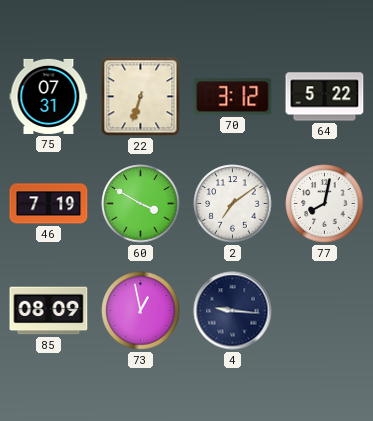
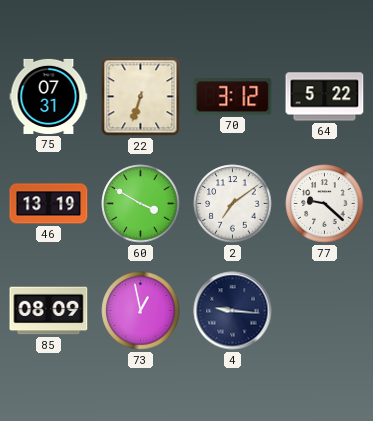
46: 7:19 -> 13:19
77: 8:02 -> 9:22
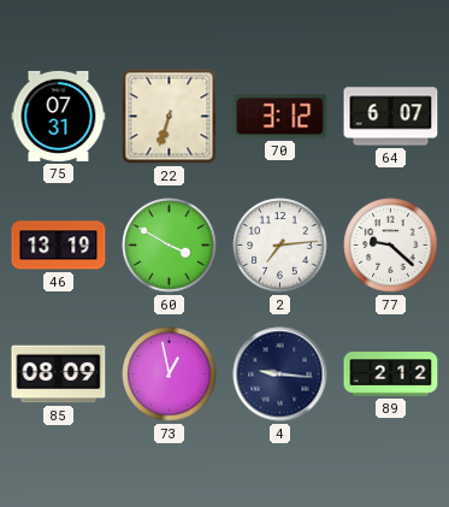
64: 5:22 -> 6:07
2: 7:09 -> 7:14
89: none -> 2:12
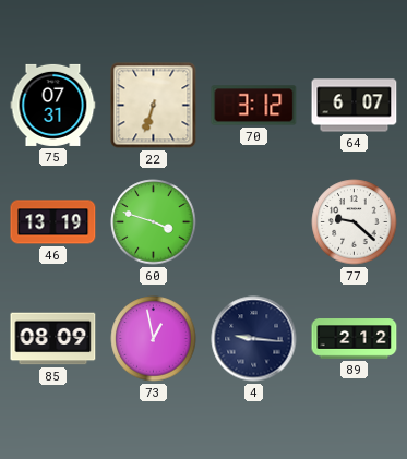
60: 3:50 -> 3:48
2: 7:14 -> none
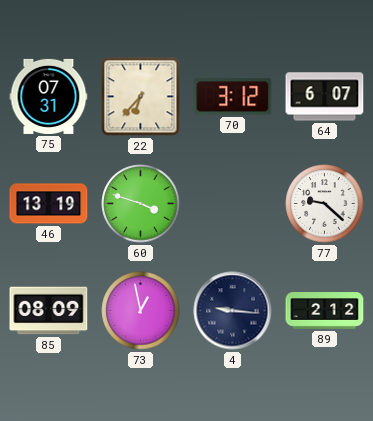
22: 6:33 -> 6:37
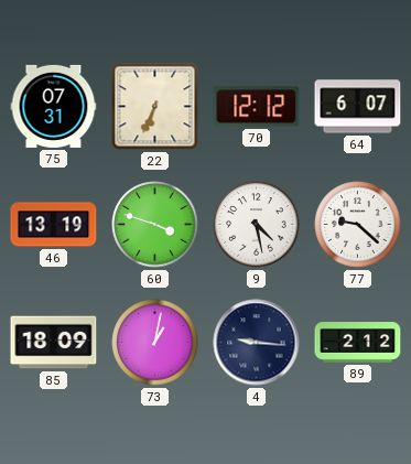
22: 6:37 -> 6:34
70: 3:12 -> 12:12
9: none -> 4:28
85: 08:09 -> 18:09
73: 12:58 -> 1:02
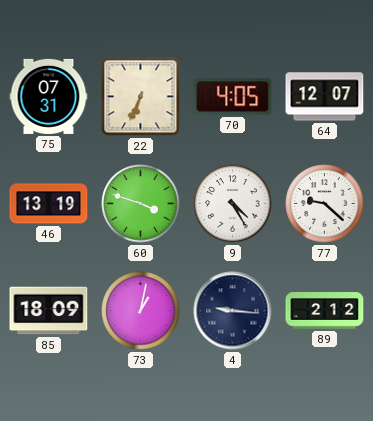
70: 12:12 -> 4:05
64: 6:07 -> 12:07
9: 4:28 -> 4:25
